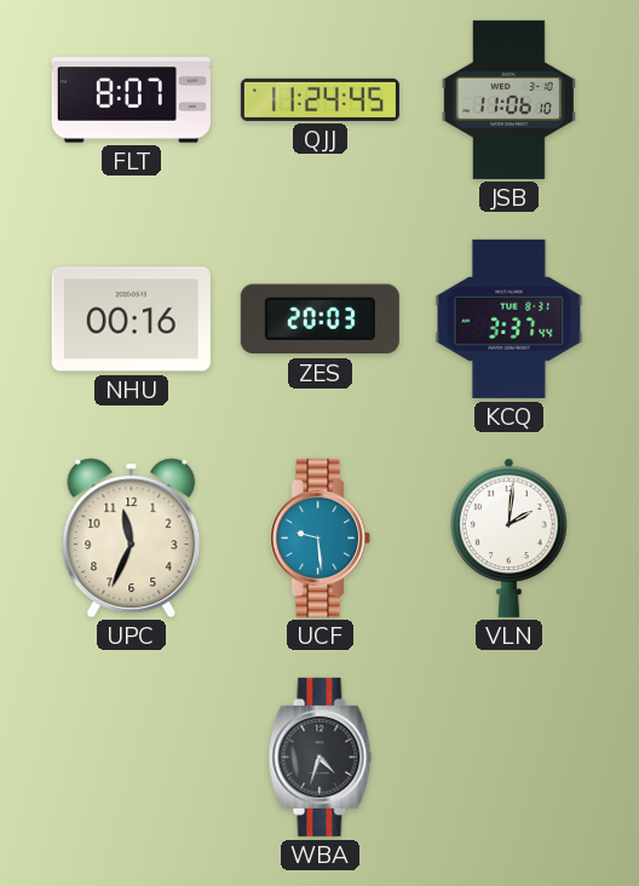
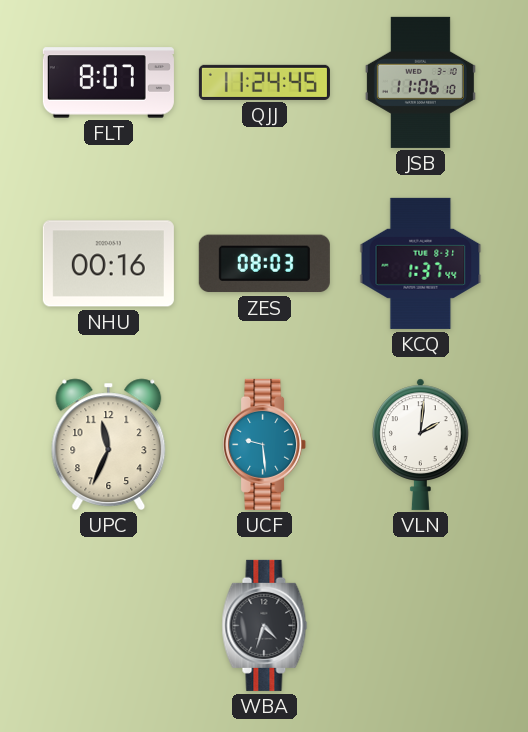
ZES: 20:03 -> 08:03
KCQ: 3:37 -> 1:37
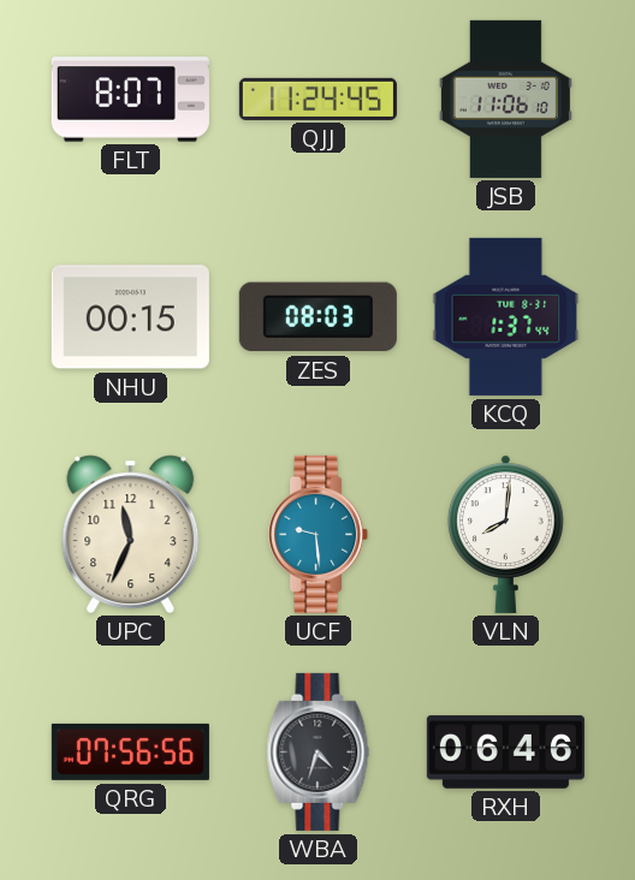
NHU: 00:16 -> 00:15
VLN: 2:01 -> 8:01
QRG: none -> 07:56
RXH: none -> 06:46
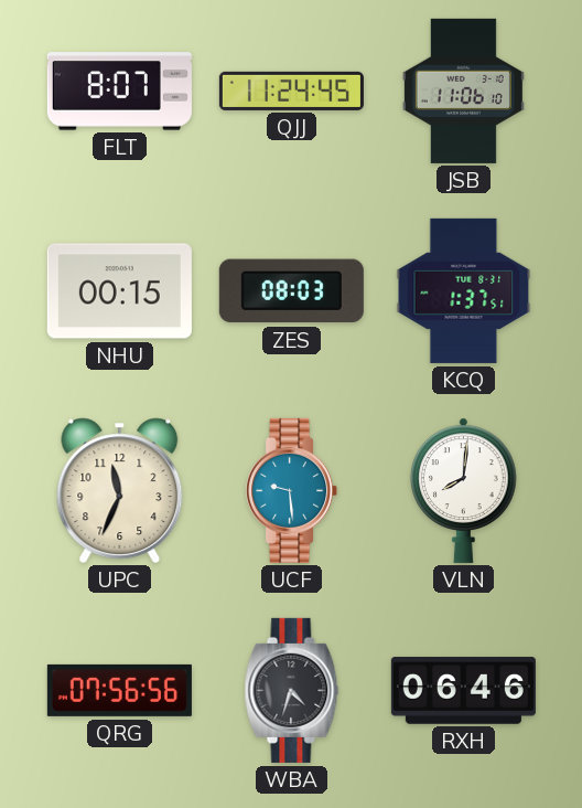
KCQ: 1:37:44 -> 1:37:51
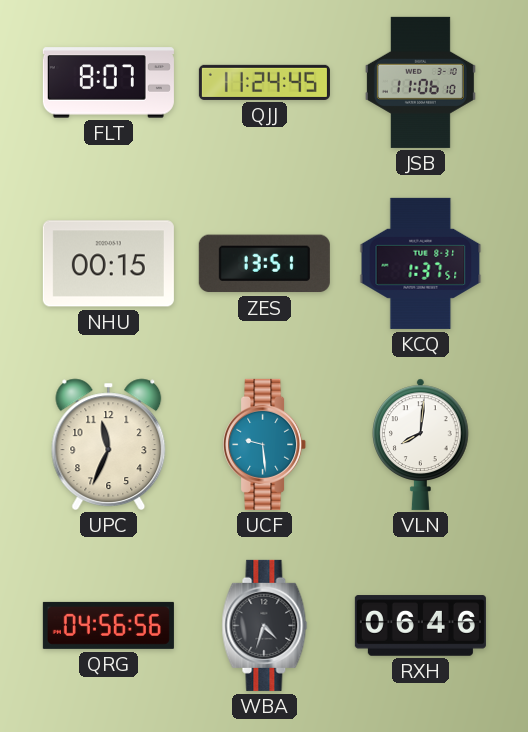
ZES: 08:03 -> 13:51
QRG: 07:56 -> 04:56
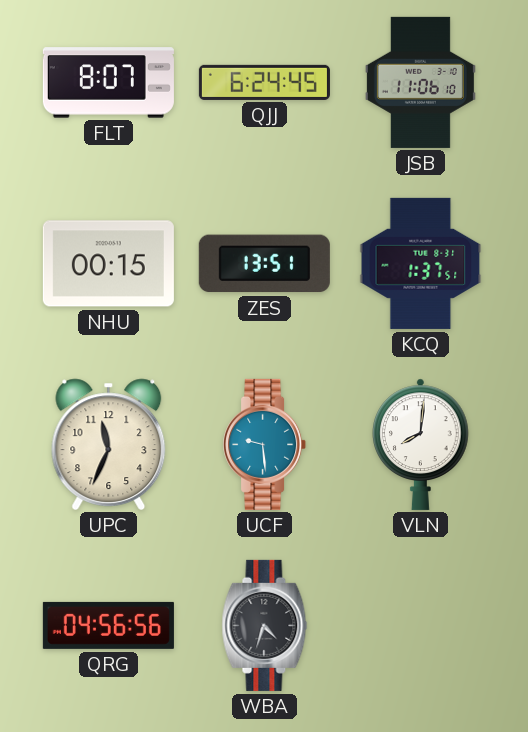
QJJ: 11:24 -> 6:24
RXH: 06:46 -> none
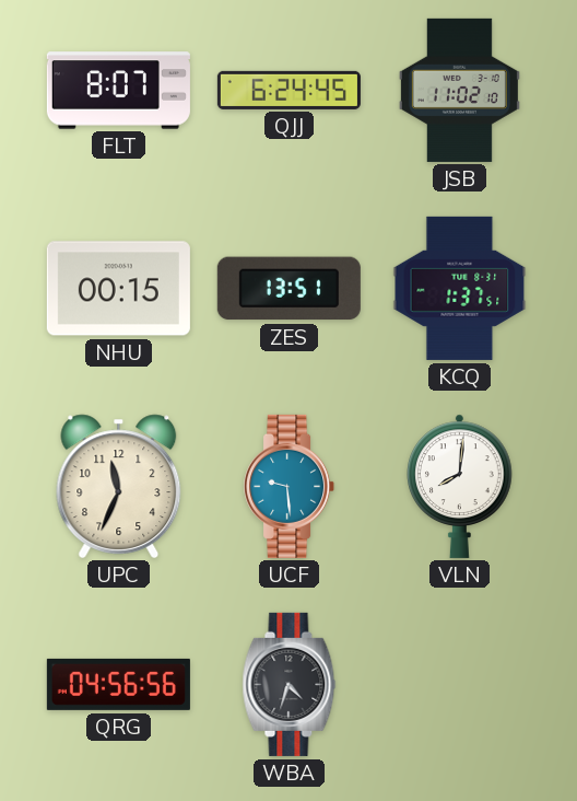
JSB: 11:06 -> 11:02
